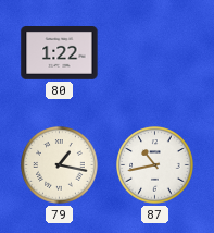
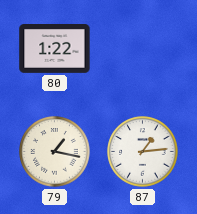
87: 10:43 -> 1:14
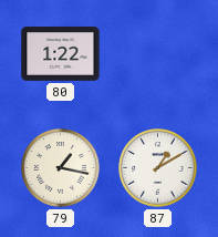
87: 1:14 -> 1:10
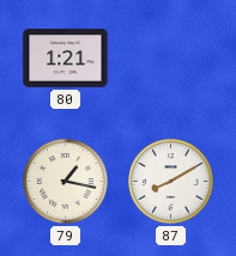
80: 1:22 -> 1:21
87: 1:10 -> 8:10
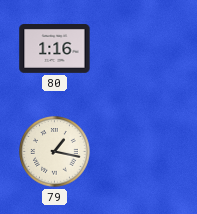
80: 1:21 -> 1:16
87: 8:10 -> none
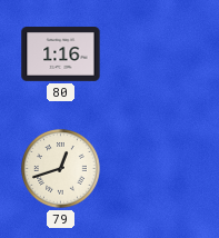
79: 1:17 -> 12:42
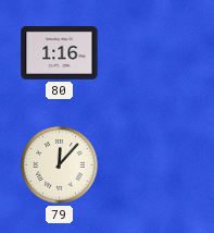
79: 12:42 -> 12:07
